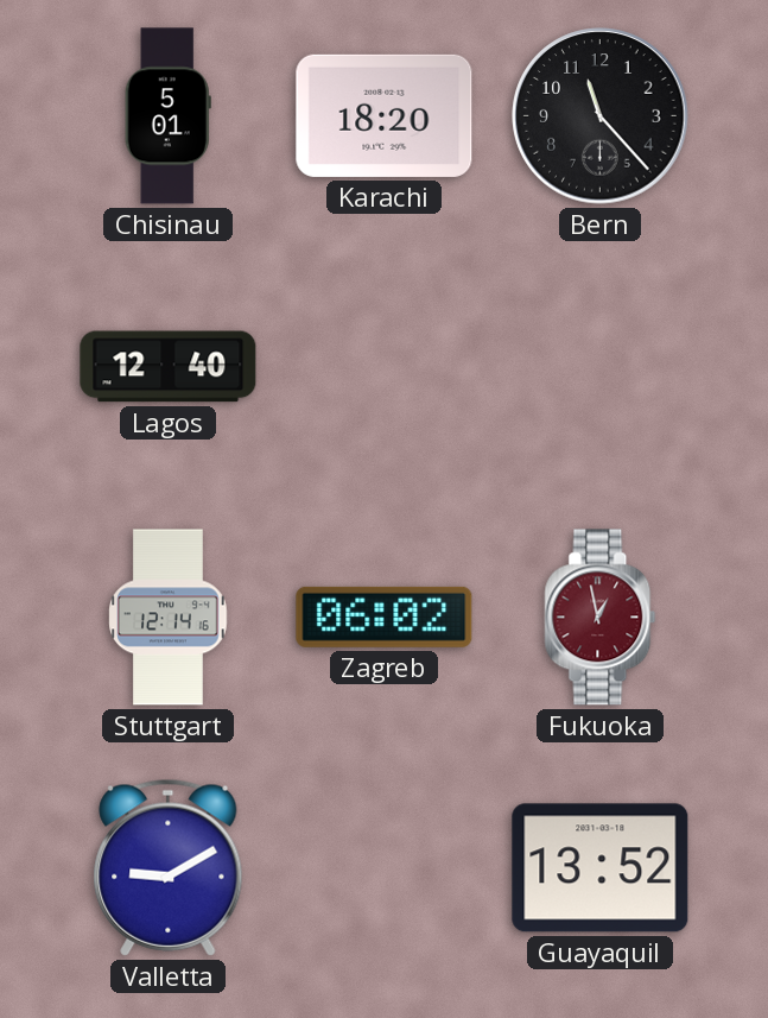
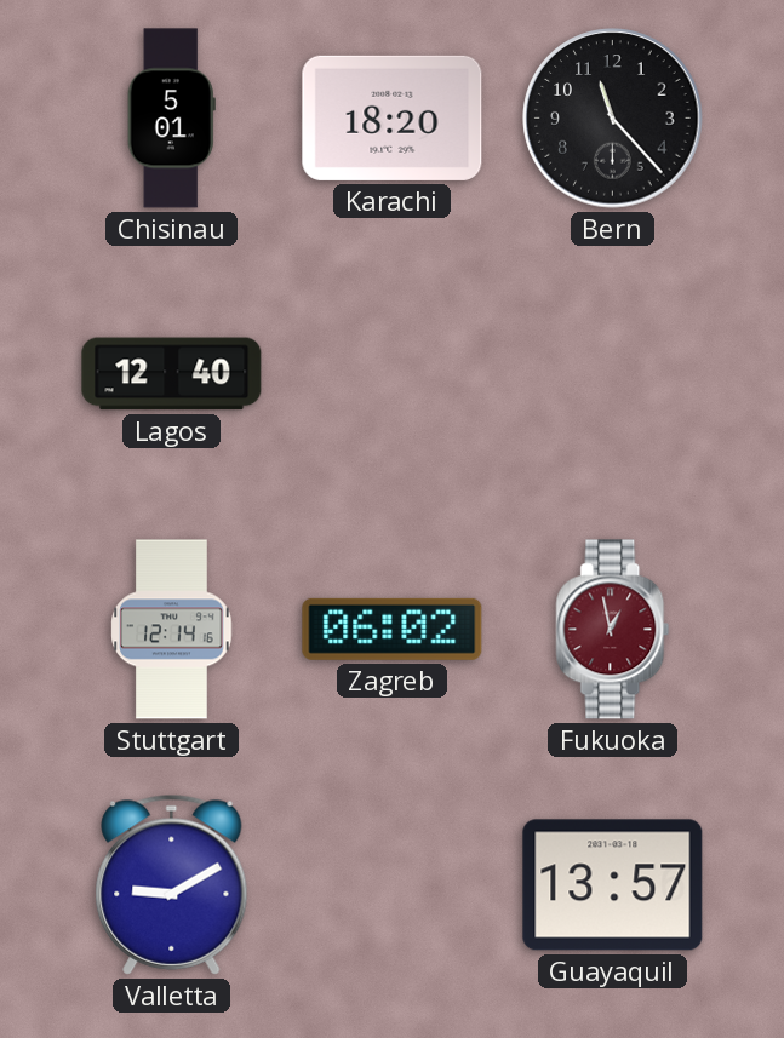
Guayaquil: 13:52 -> 13:57
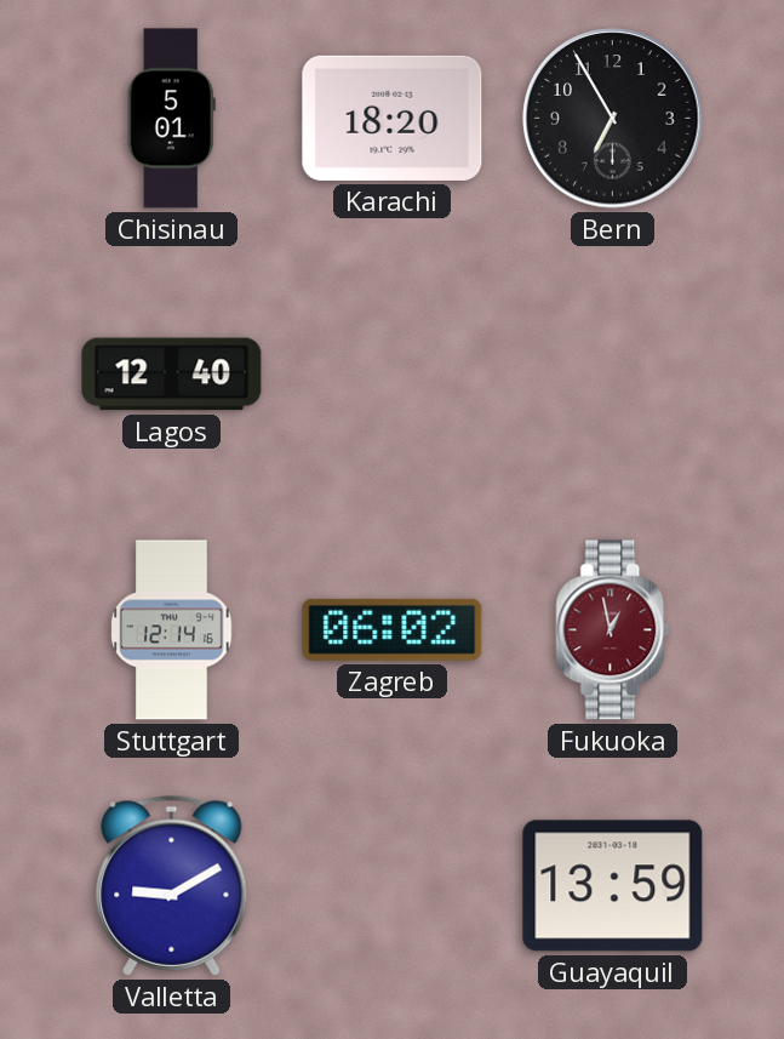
Bern: 11:23 -> 6:55
Guayaquil: 13:57 -> 13:59
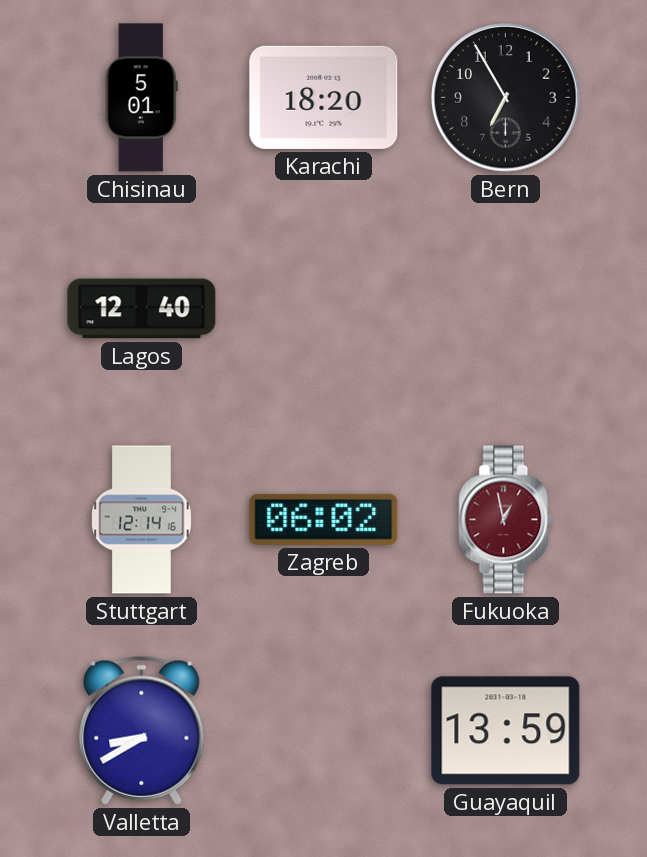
Valletta: 9:10 -> 8:40
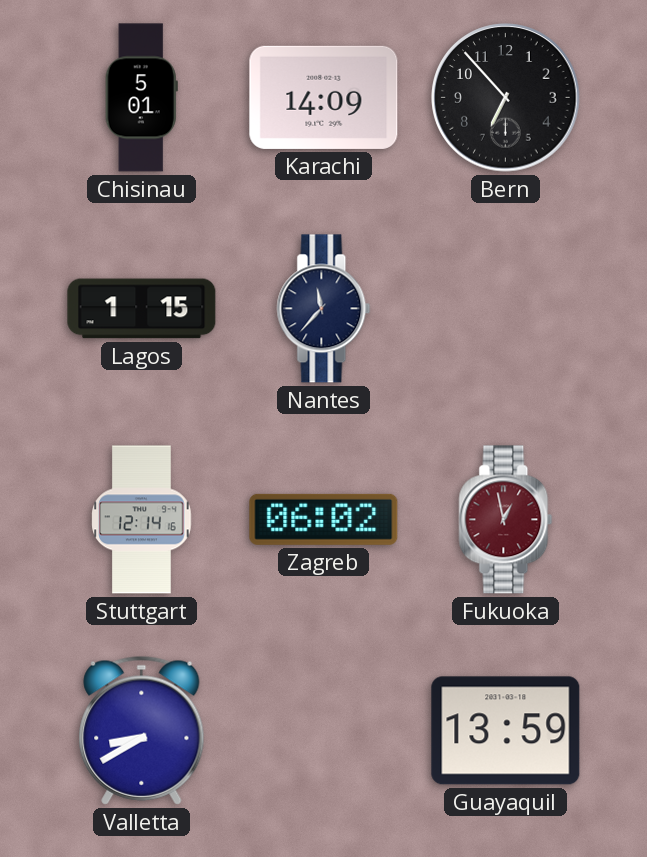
Karachi: 18:20 -> 14:09
Bern: 6:55 -> 6:53
Lagos: 12:40 -> 1:15
Nantes: none -> 11:37
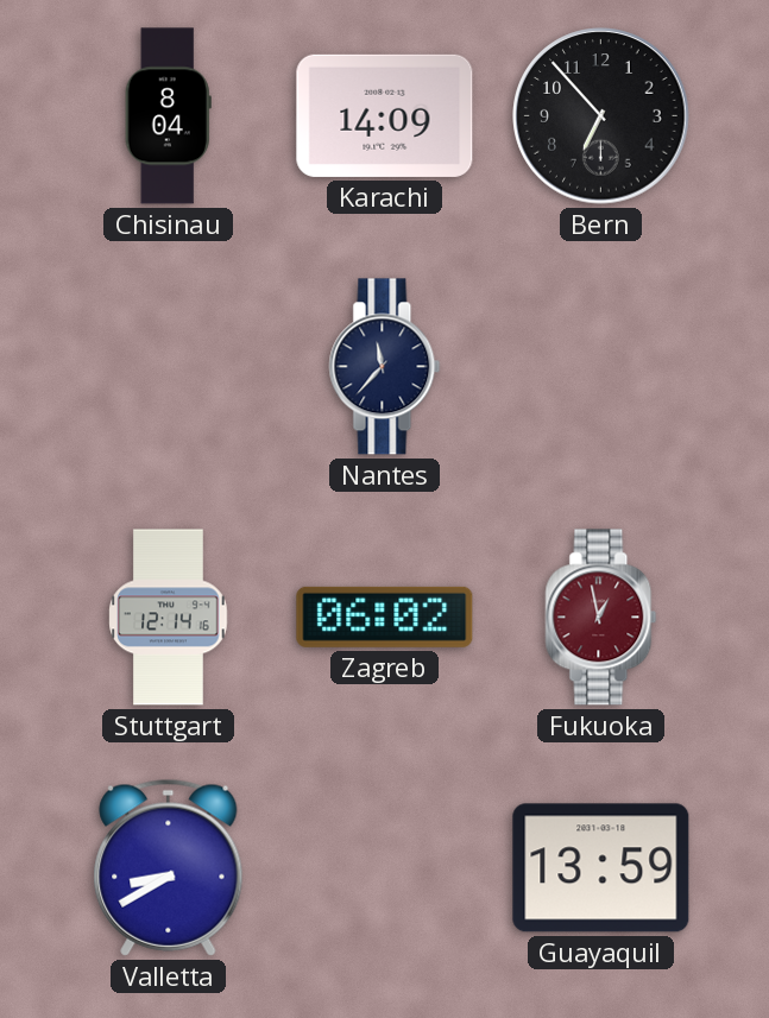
Chisinau: 5:01 -> 8:04
Lagos: 1:15 -> none
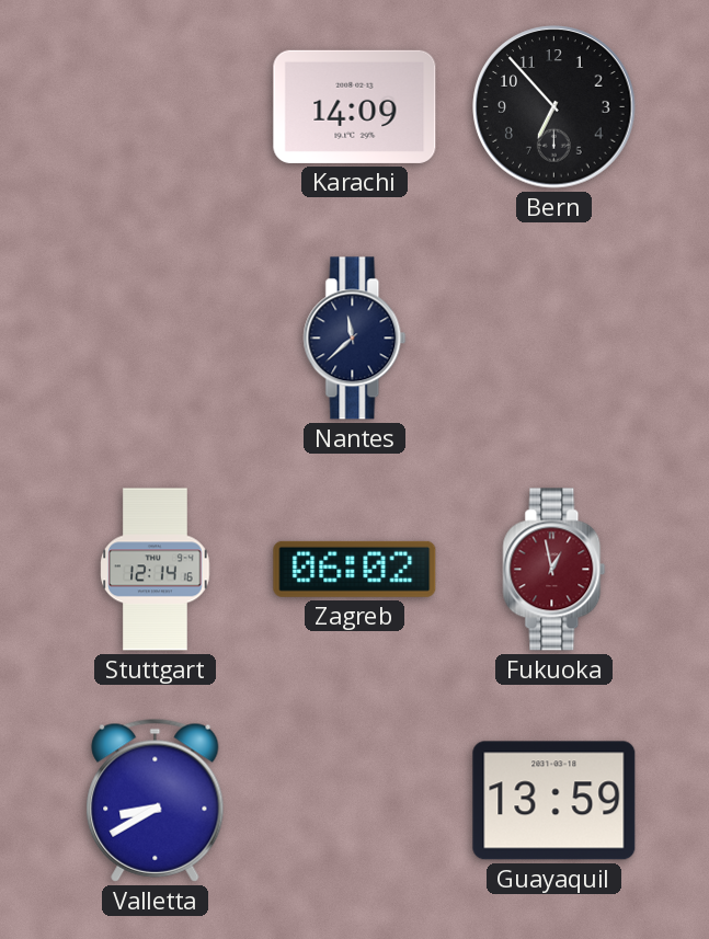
Chisinau: 8:04 -> none
Nantes: 11:37 -> 11:38
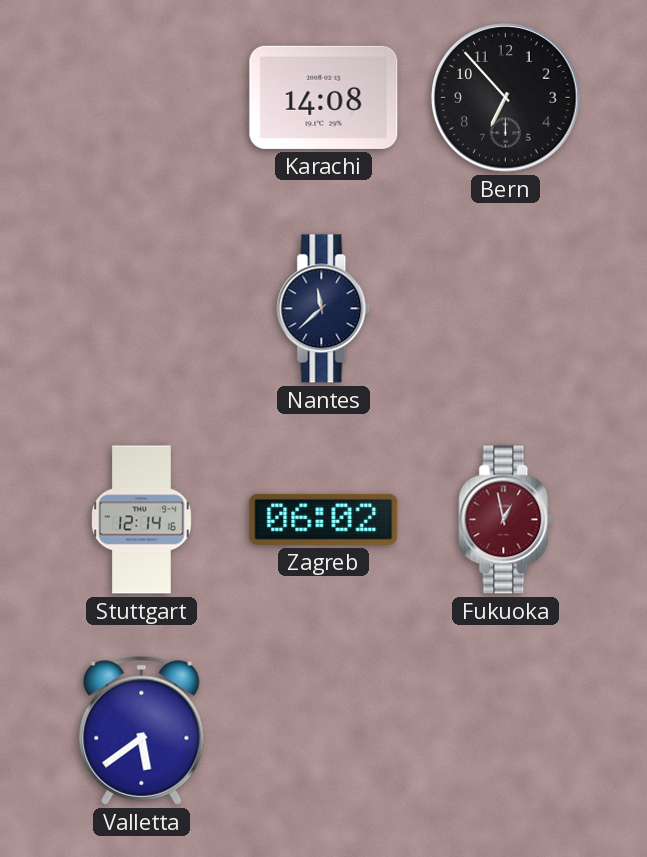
Karachi: 14:09 -> 14:08
Valletta: 8:40 -> 5:39
Guayaquil: 13:59 -> none
